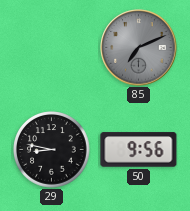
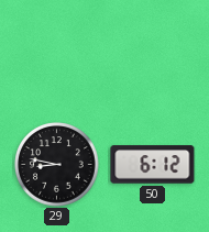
85: 7:11 -> none
50: 9:56 -> 6:12
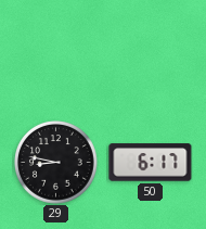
50: 6:12 -> 6:17
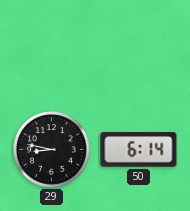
50: 6:17 -> 6:14
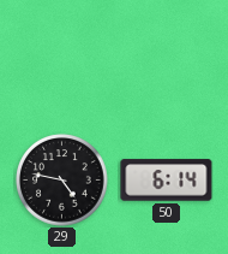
29: 8:47 -> 4:47
